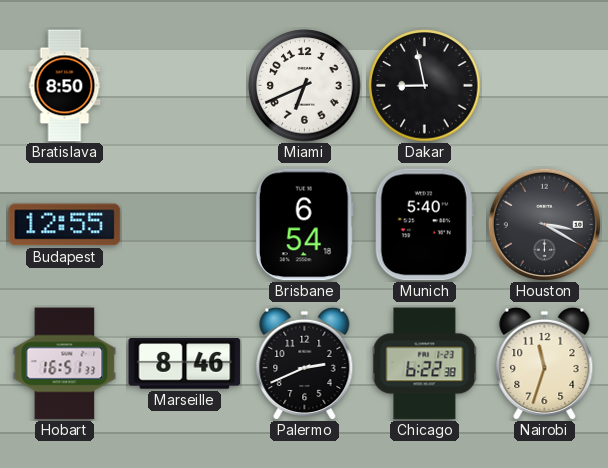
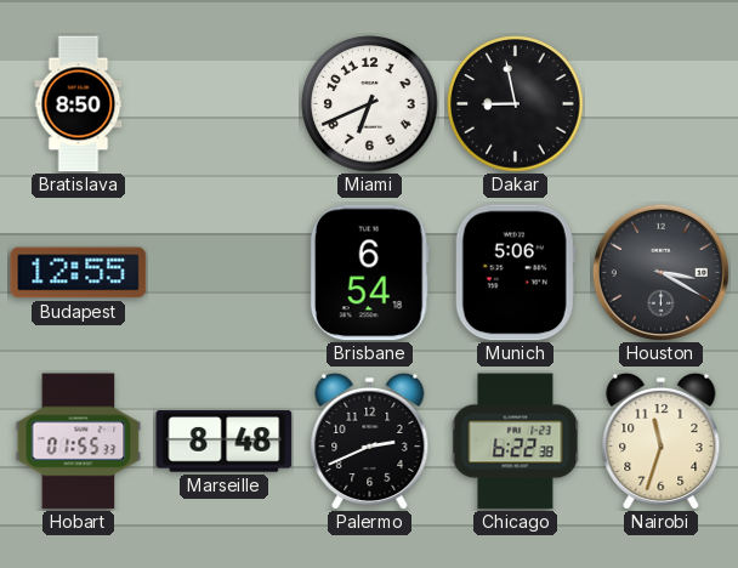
Munich: 5:40 -> 5:06
Hobart: 16:51 -> 01:55
Marseille: 8:46 -> 8:48
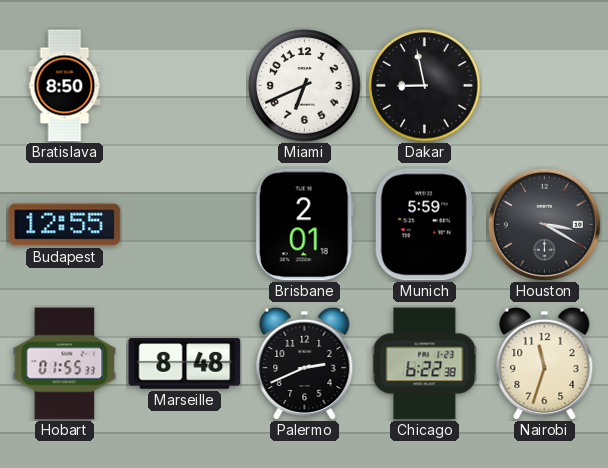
Brisbane: 6:54 -> 2:01
Munich: 5:06 -> 5:59
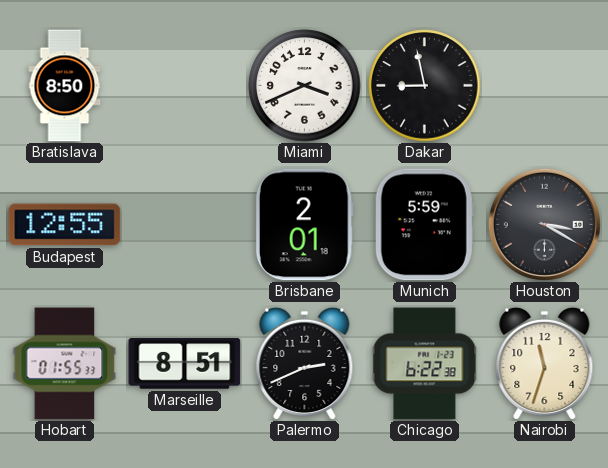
Miami: 6:41 -> 3:41
Marseille: 8:48 -> 8:51
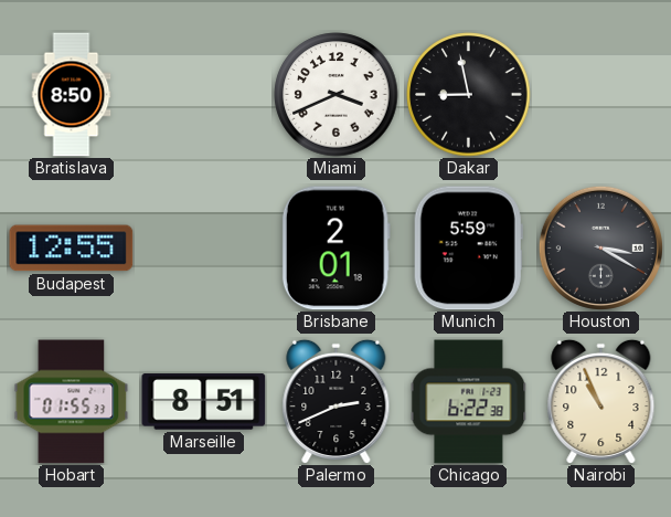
Nairobi: 11:33 -> 10:56
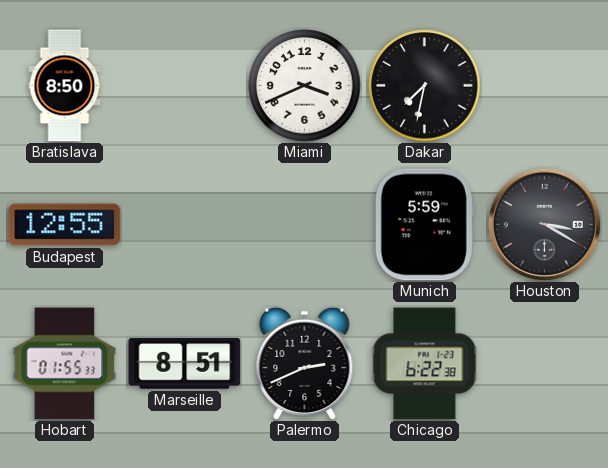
Dakar: 8:58 -> 7:32
Brisbane: 2:01 -> none
Nairobi: 10:56 -> none
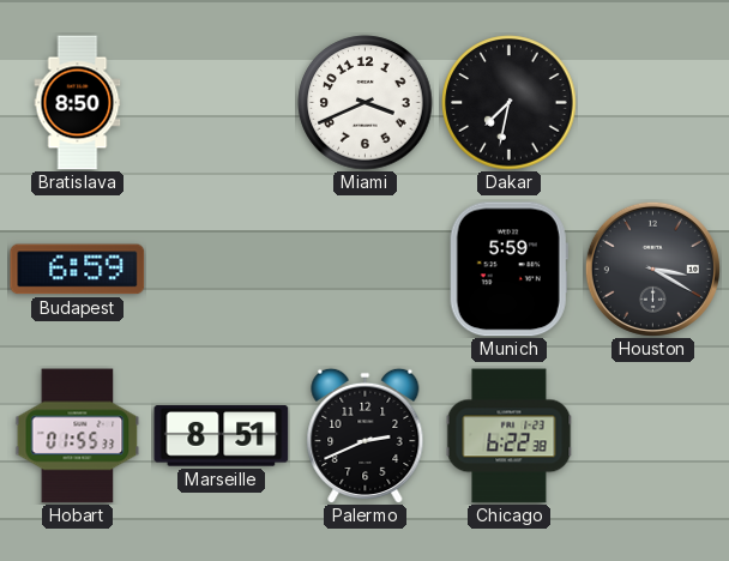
Budapest: 12:55 -> 6:59
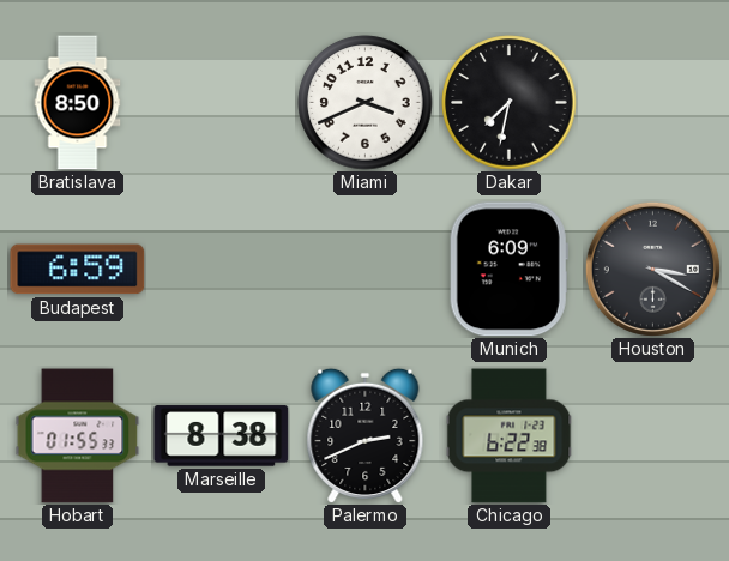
Munich: 5:59 -> 6:09
Marseille: 8:51 -> 8:38
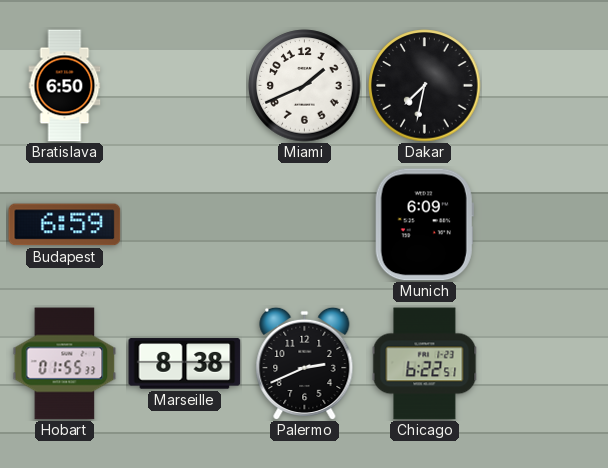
Bratislava: 8:50 -> 6:50
Miami: 3:41 -> 1:41
Houston: 3:20 -> none
Chicago: 6:22:38 -> 6:22:51
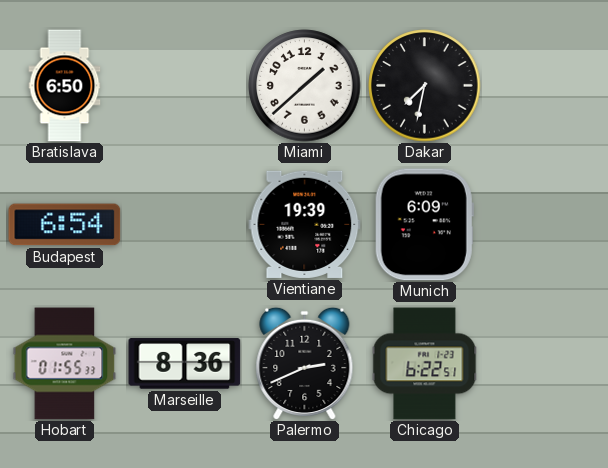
Miami: 1:41 -> 1:38
Budapest: 6:59 -> 6:54
Vientiane: none -> 19:39
Marseille: 8:38 -> 8:36
